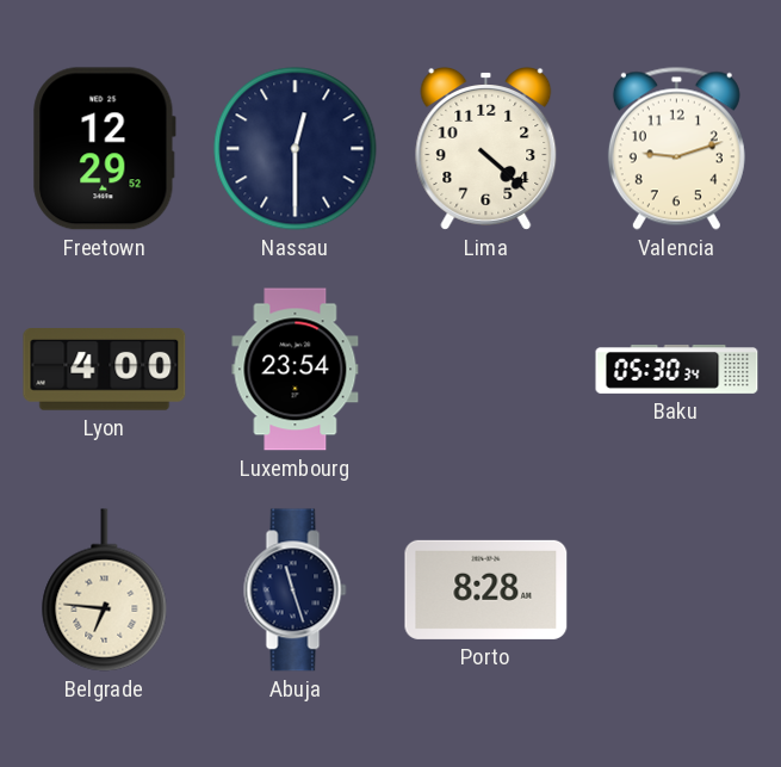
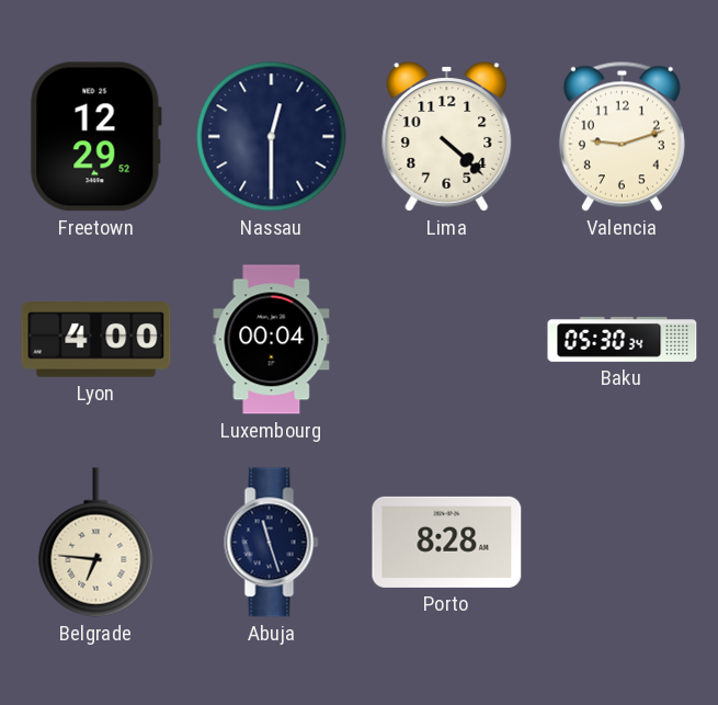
Luxembourg: 23:54 -> 00:04
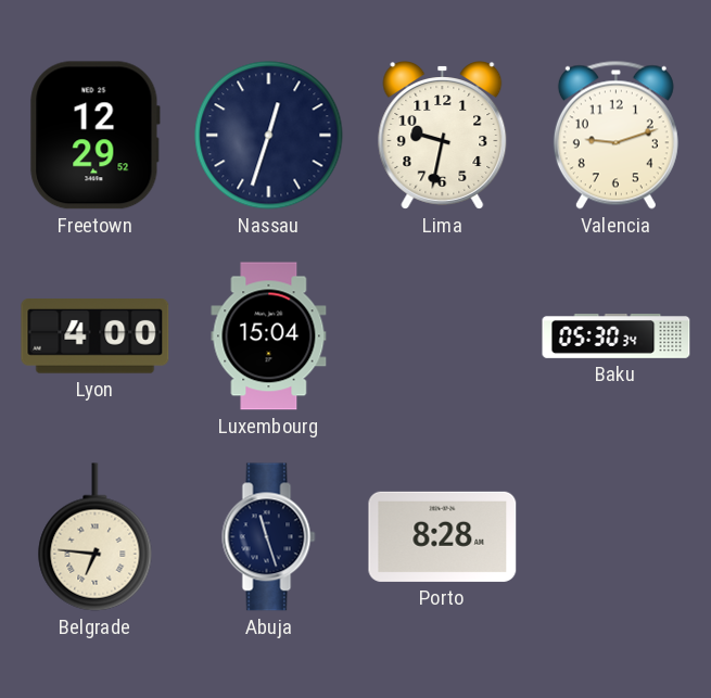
Nassau: 12:30 -> 12:33
Lima: 4:22 -> 9:32
Luxembourg: 00:04 -> 15:04
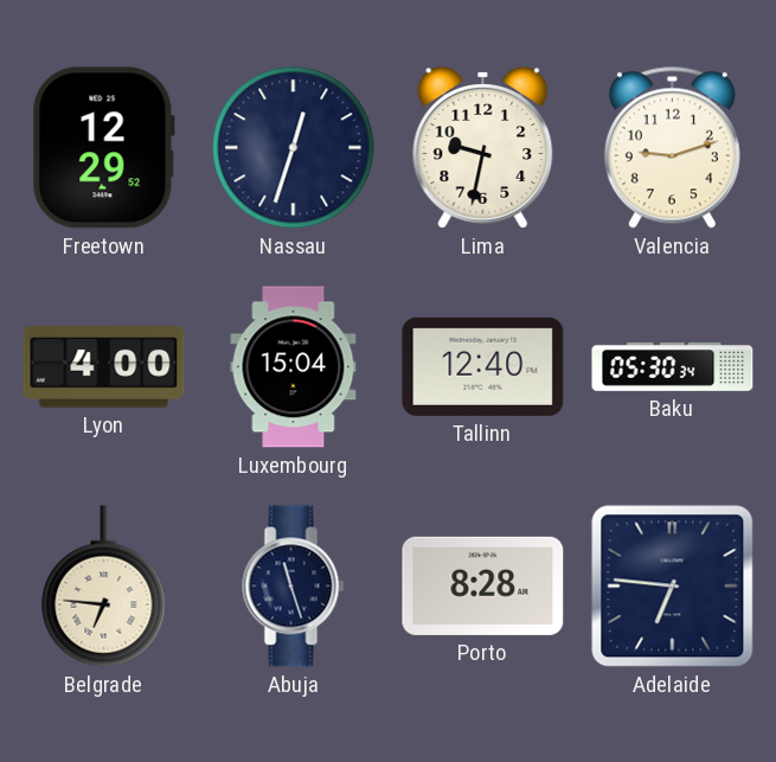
Tallinn: none -> 12:40
Adelaide: none -> 6:46
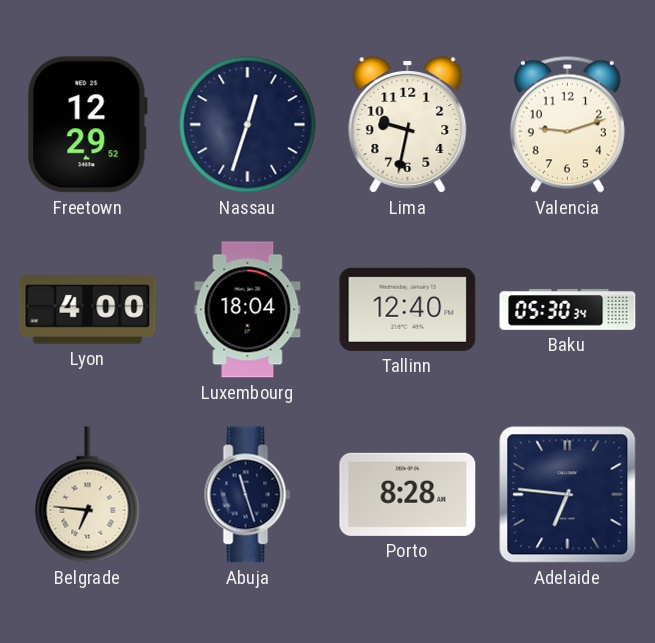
Luxembourg: 15:04 -> 18:04
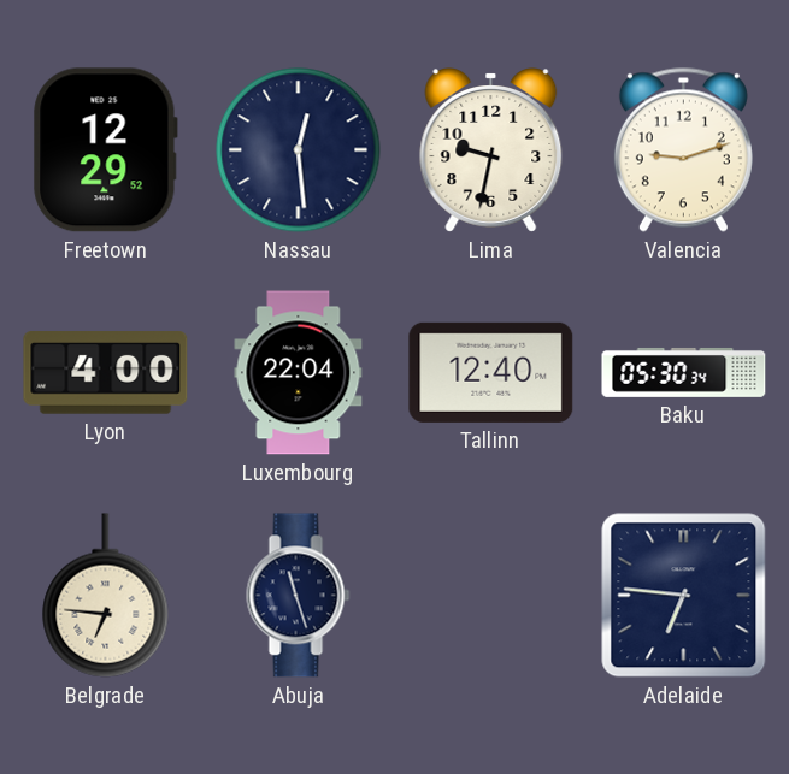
Nassau: 12:33 -> 12:29
Luxembourg: 18:04 -> 22:04
Porto: 8:28 -> none
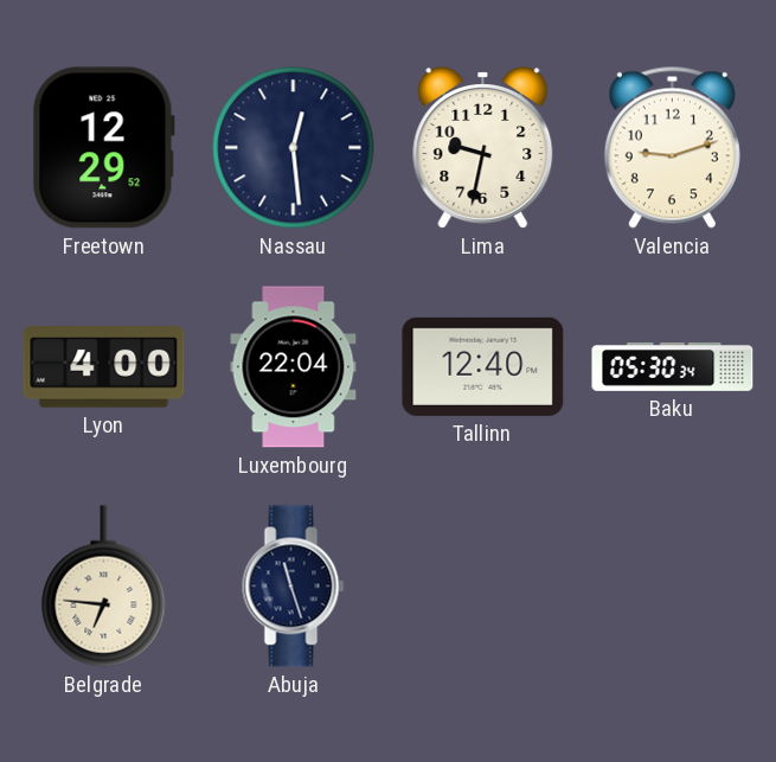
Adelaide: 6:46 -> none
